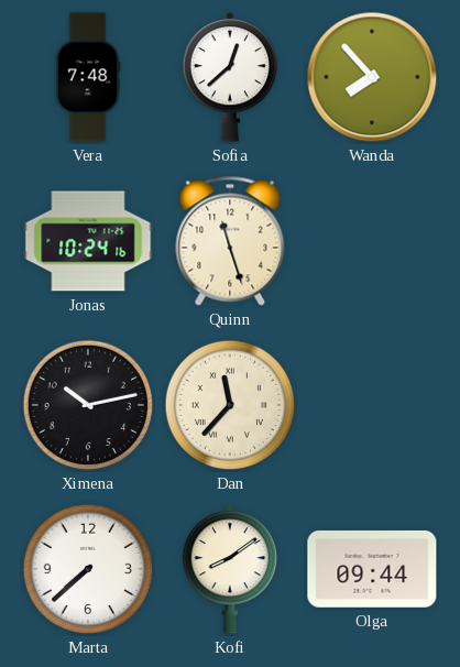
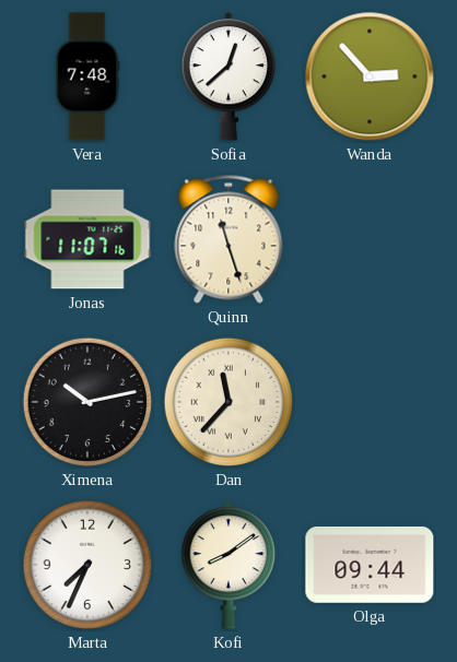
Wanda: 7:53 -> 2:53
Jonas: 10:24 -> 11:07
Marta: 7:38 -> 7:34
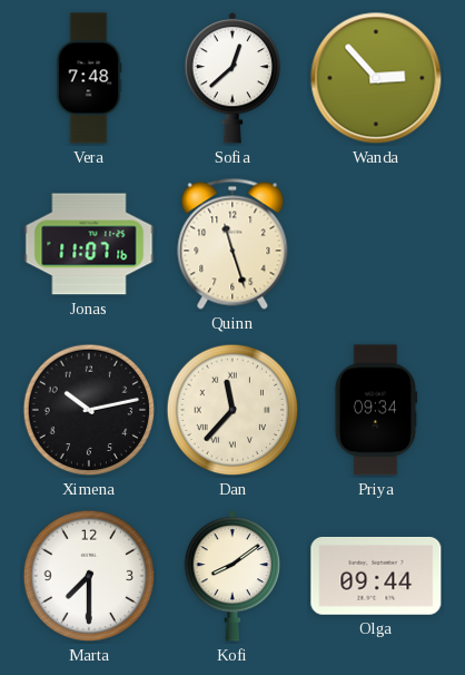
Priya: none -> 09:34
Marta: 7:34 -> 7:30
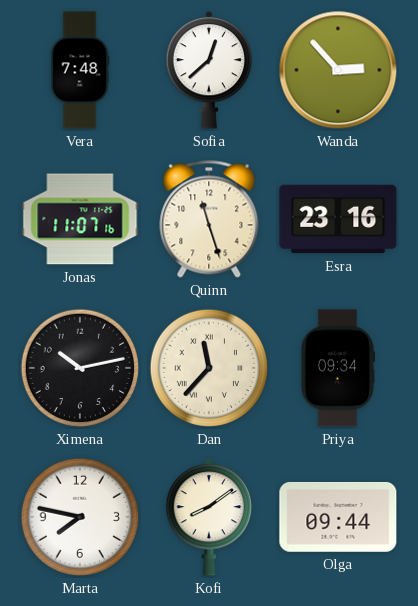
Esra: none -> 23:16
Marta: 7:30 -> 7:47
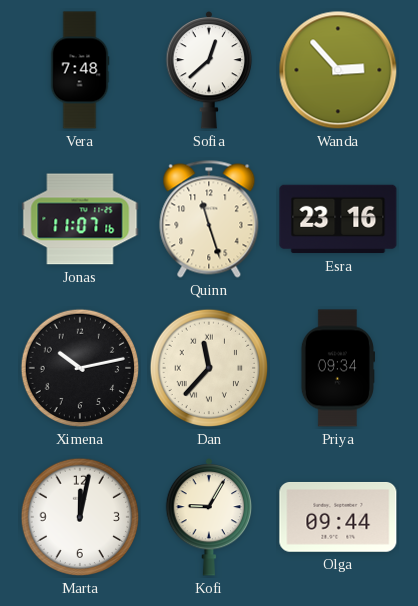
Marta: 7:47 -> 12:02
Kofi: 8:09 -> 9:05
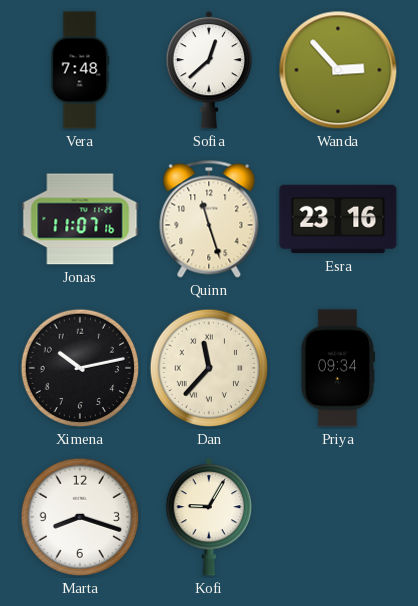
Marta: 12:02 -> 8:18
Olga: 09:44 -> none
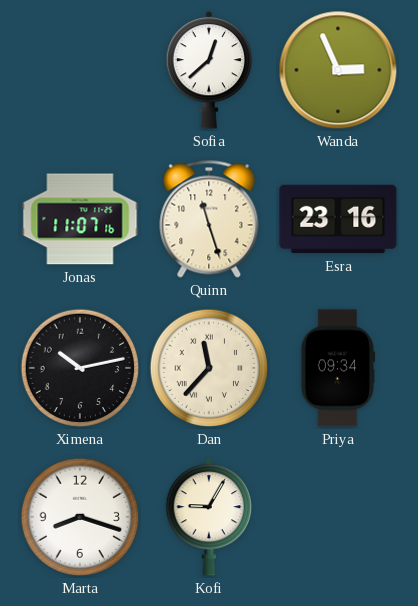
Vera: 7:48 -> none
Wanda: 2:53 -> 2:56
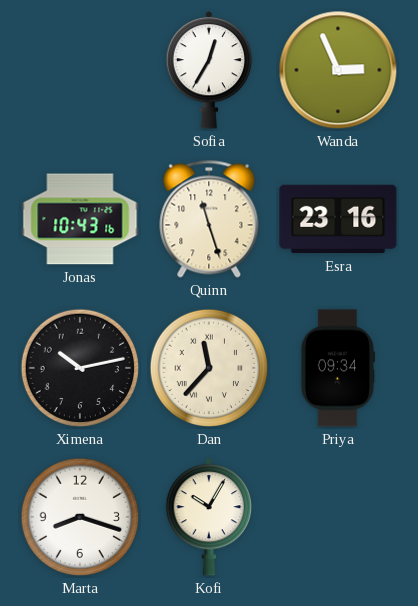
Sofia: 12:38 -> 12:35
Jonas: 11:07 -> 10:43
Kofi: 9:05 -> 10:05
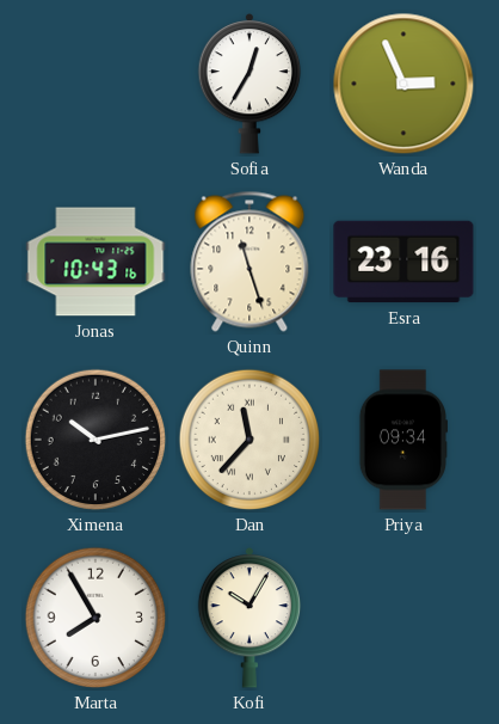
Marta: 8:18 -> 7:55
